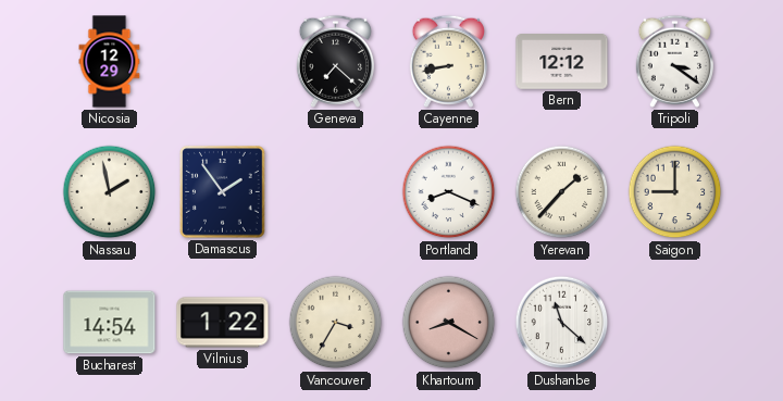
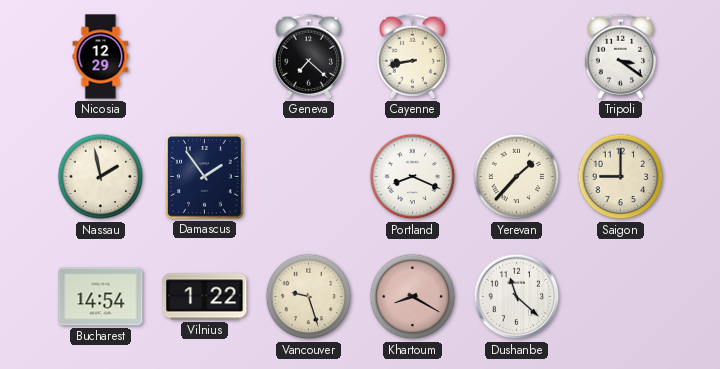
Bern: 12:12 -> none
Vancouver: 3:35 -> 9:27
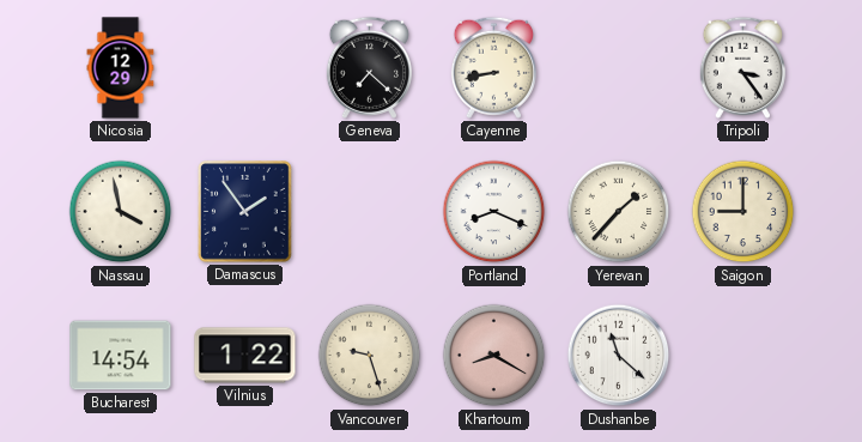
Tripoli: 3:21 -> 3:24
Nassau: 1:58 -> 3:58
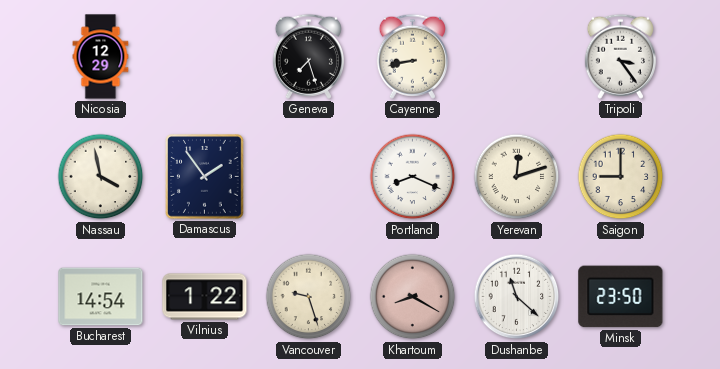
Geneva: 7:22 -> 7:27
Yerevan: 1:37 -> 12:12
Minsk: none -> 23:50
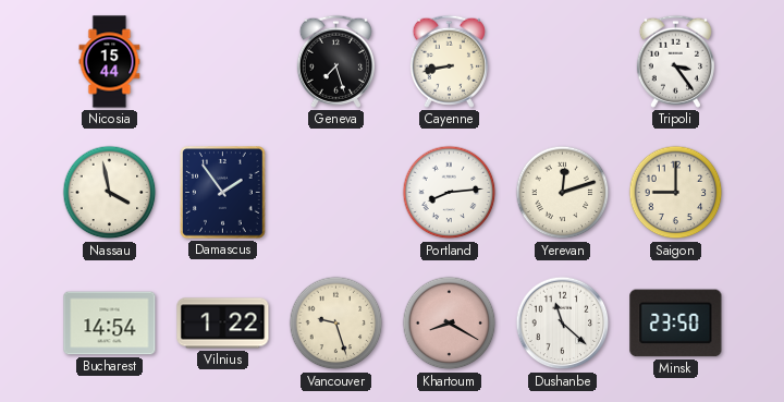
Nicosia: 12:29 -> 15:44
Portland: 8:19 -> 8:14
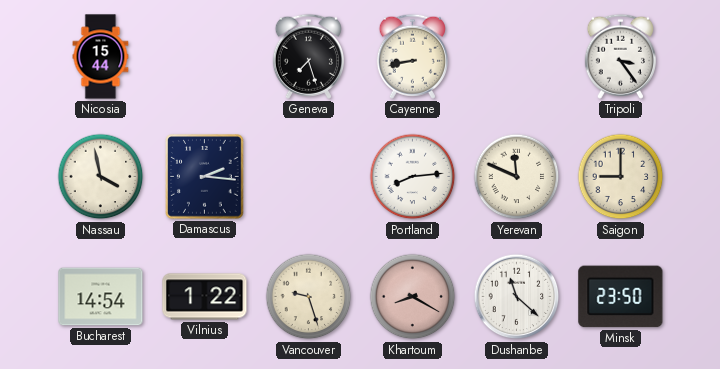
Damascus: 1:54 -> 2:16
Yerevan: 12:12 -> 11:49
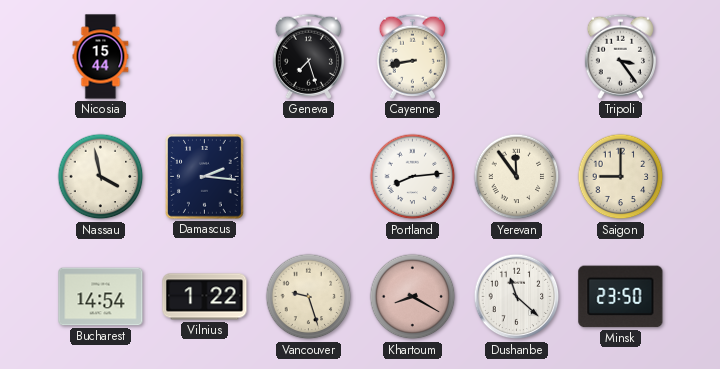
Yerevan: 11:49 -> 11:54
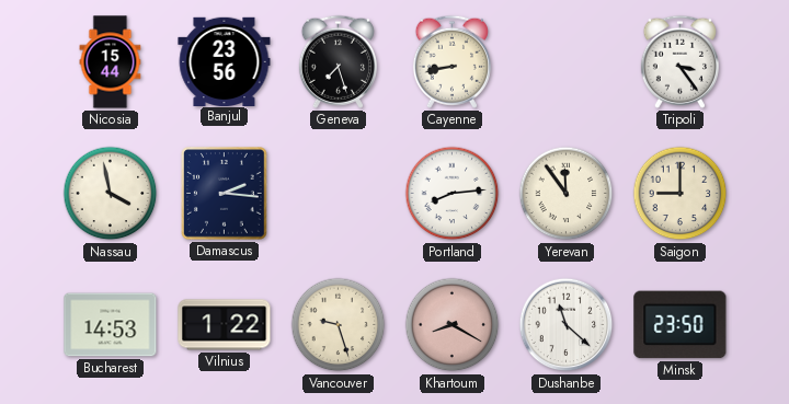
Banjul: none -> 23:56
Bucharest: 14:54 -> 14:53
